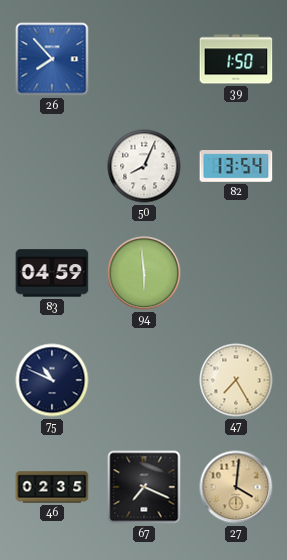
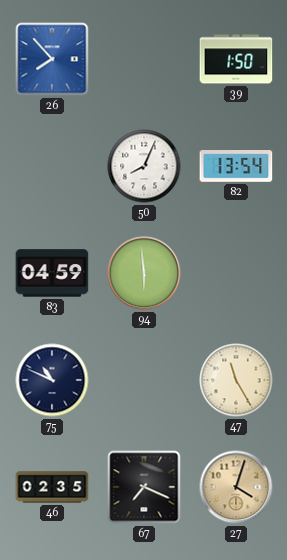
47: 7:25 -> 11:25
27: 4:01 -> 4:03
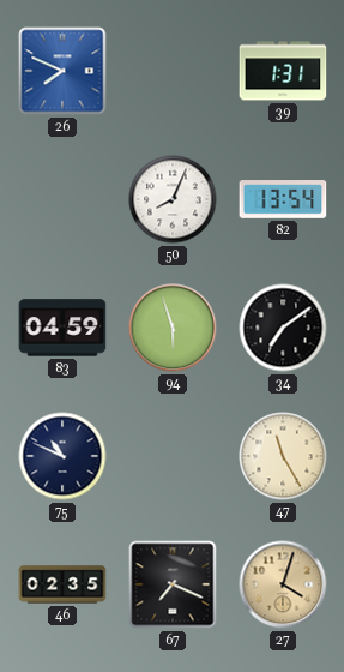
26: 7:53 -> 7:49
39: 1:50 -> 1:31
94: 5:59 -> 5:57
34: none -> 7:09
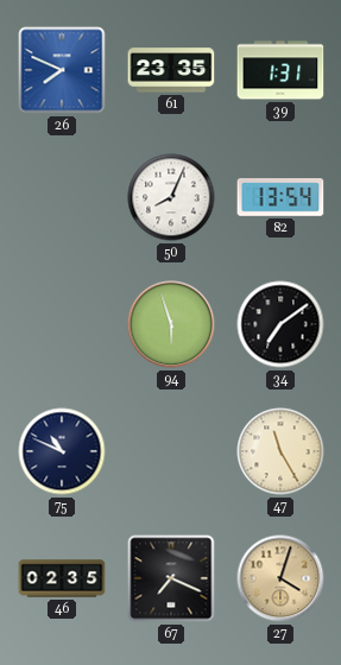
61: none -> 23:35
83: 04:59 -> none
